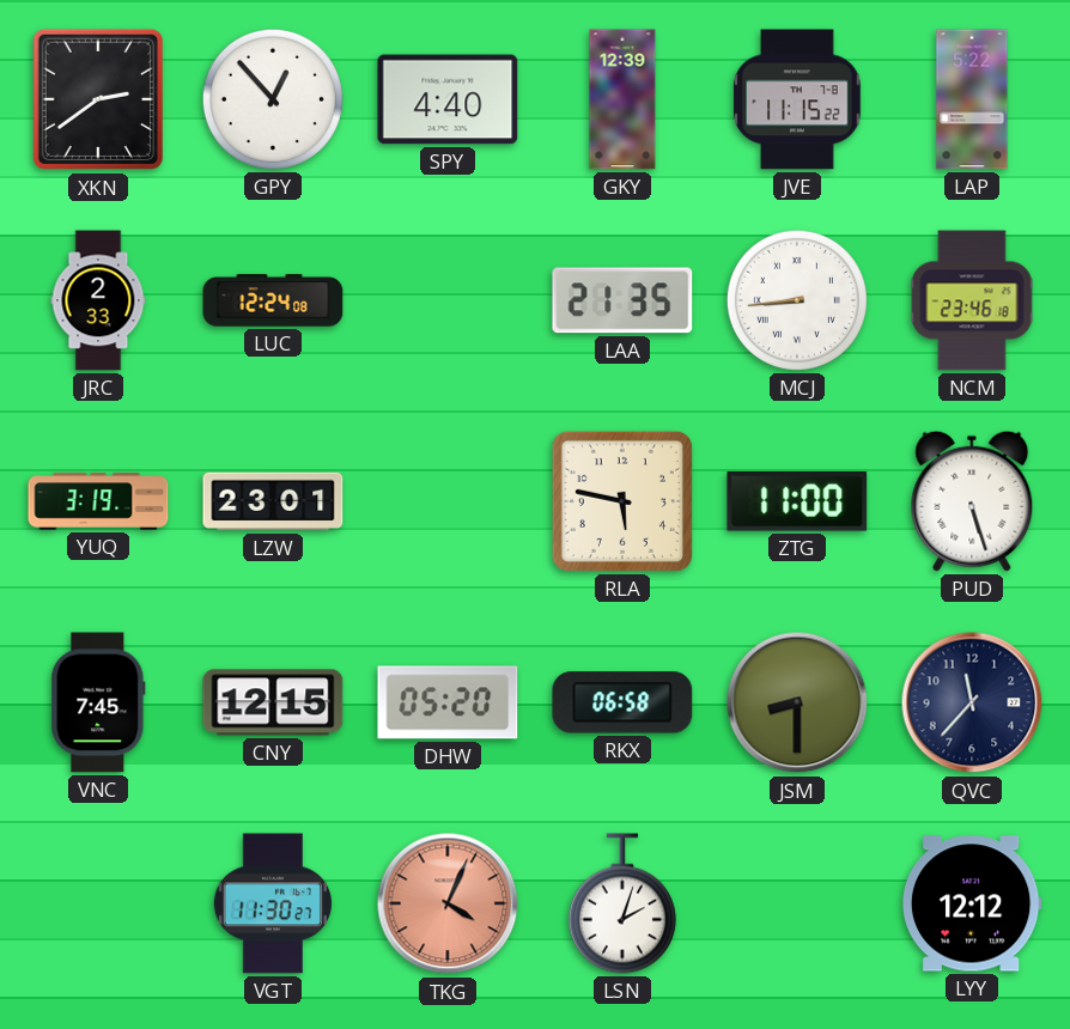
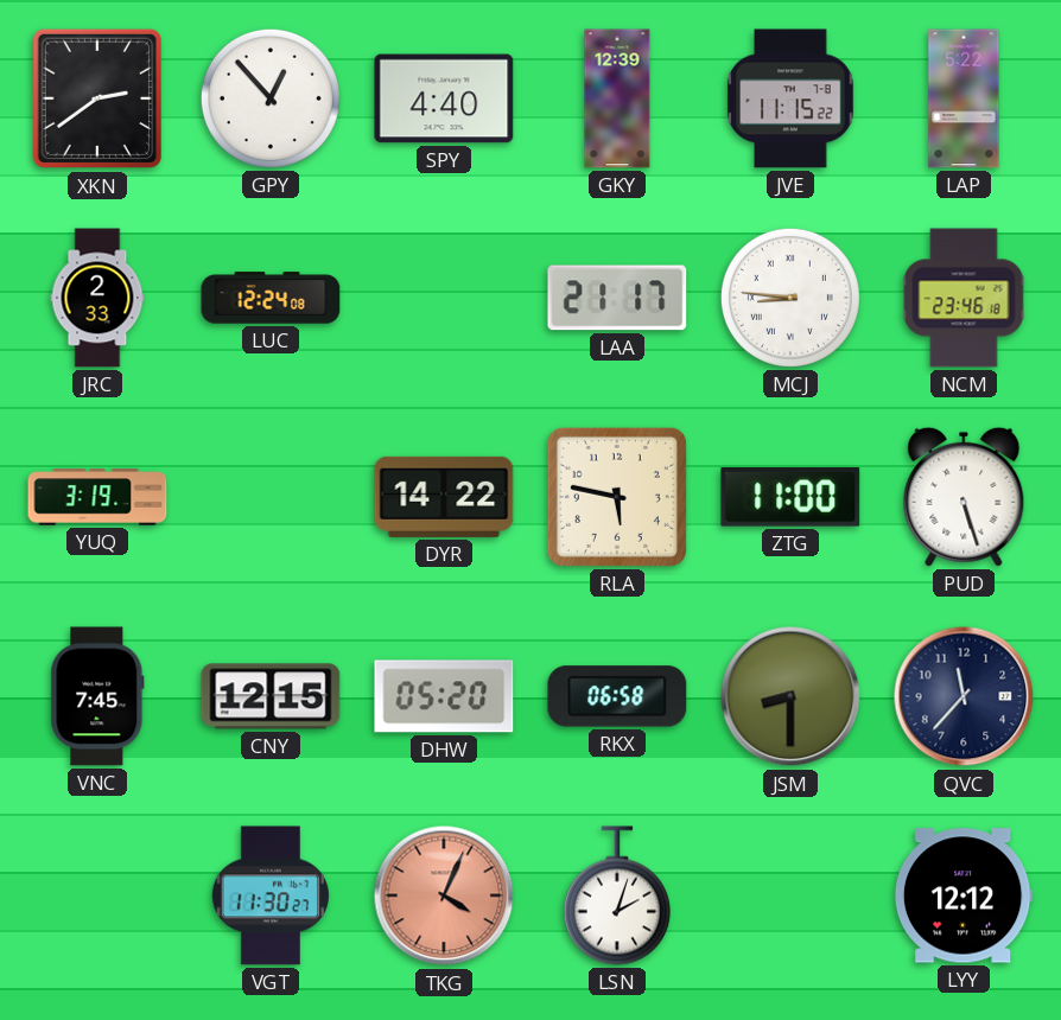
LAA: 21:35 -> 21:17
MCJ: 8:44 -> 8:46
LZW: 23:01 -> none
DYR: none -> 14:22
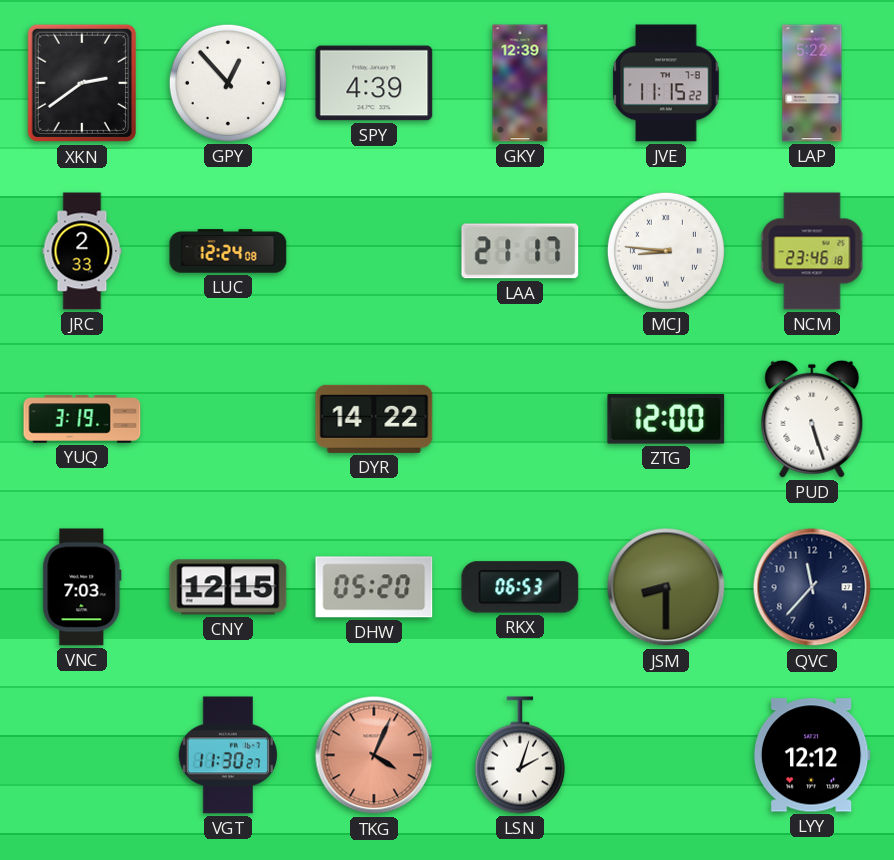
SPY: 4:40 -> 4:39
RLA: 5:47 -> none
ZTG: 11:00 -> 12:00
VNC: 7:45 -> 7:03
RKX: 06:58 -> 06:53
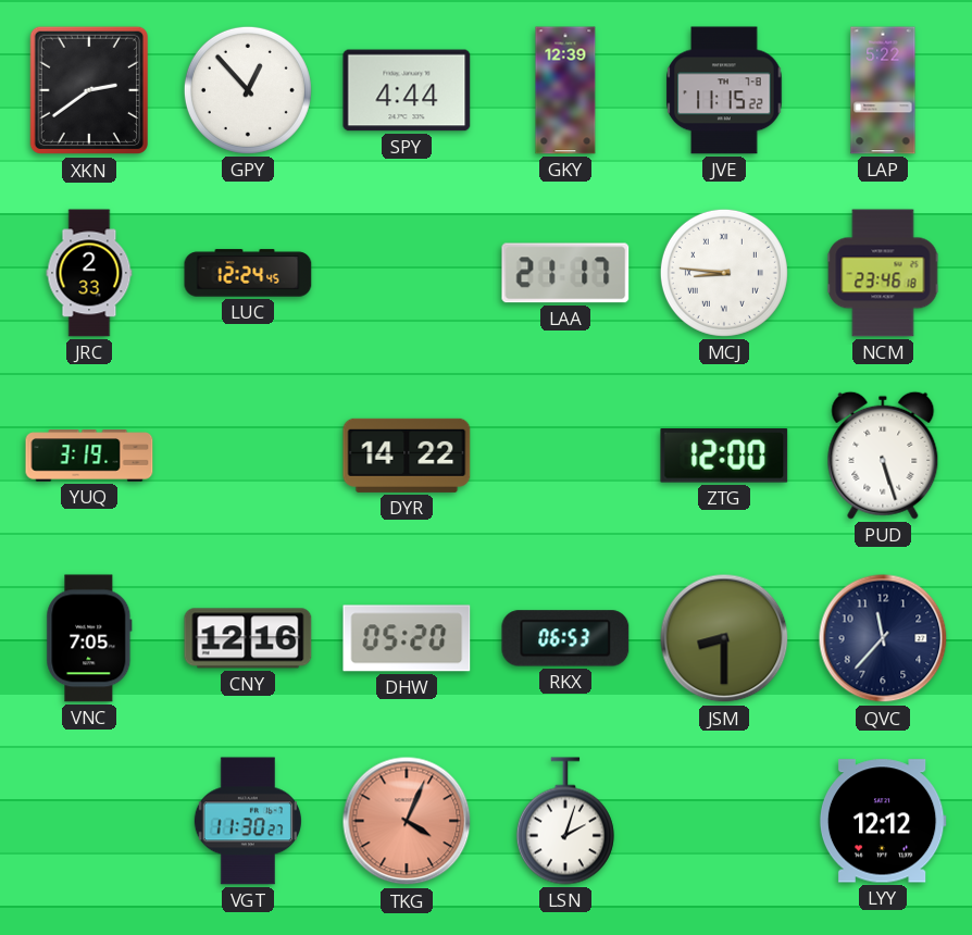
SPY: 4:39 -> 4:44
LUC: 12:24:08 -> 12:24:45
VNC: 7:03 -> 7:05
CNY: 12:15 -> 12:16
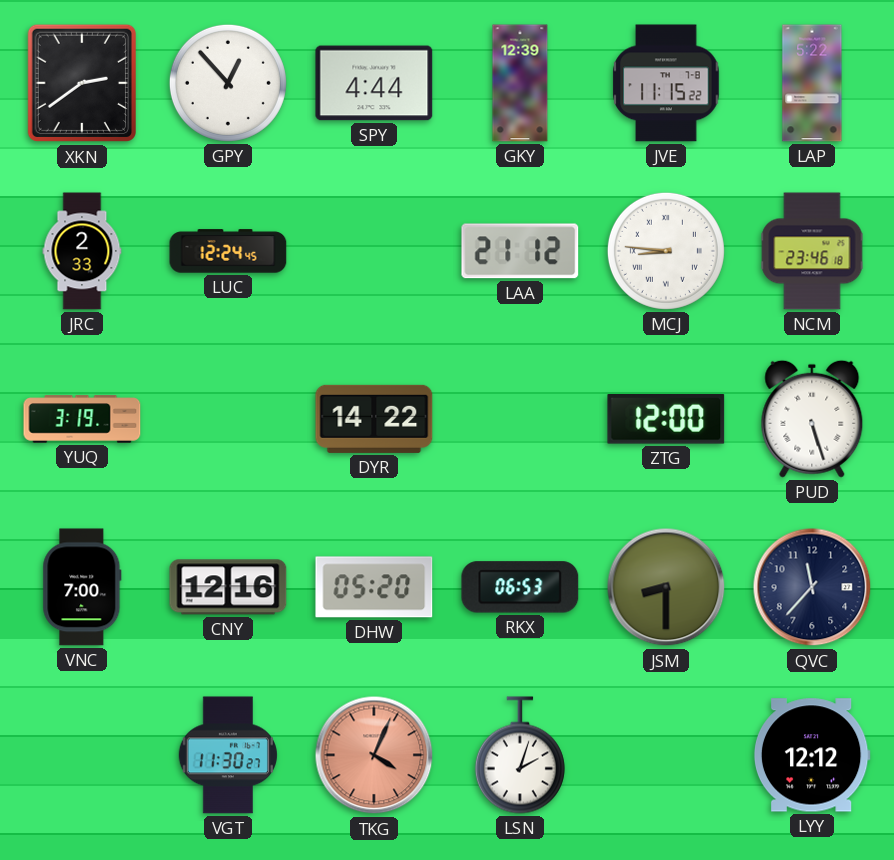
LAA: 21:17 -> 21:12
VNC: 7:05 -> 7:00
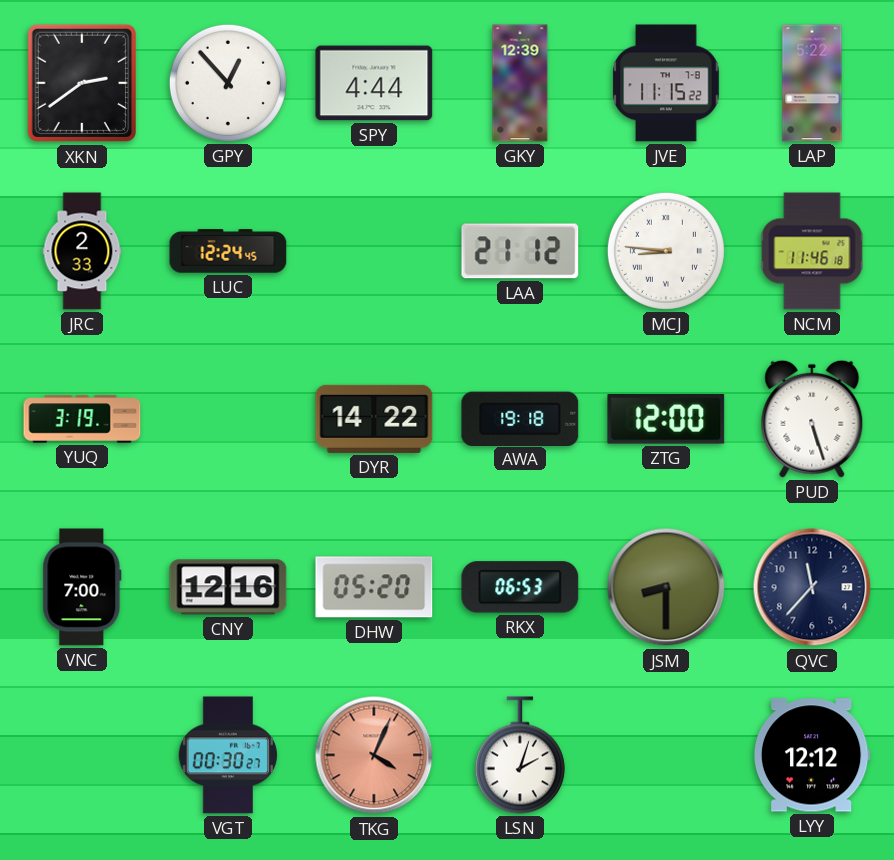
NCM: 23:46 -> 11:46
AWA: none -> 19:18
VGT: 11:30 -> 00:30
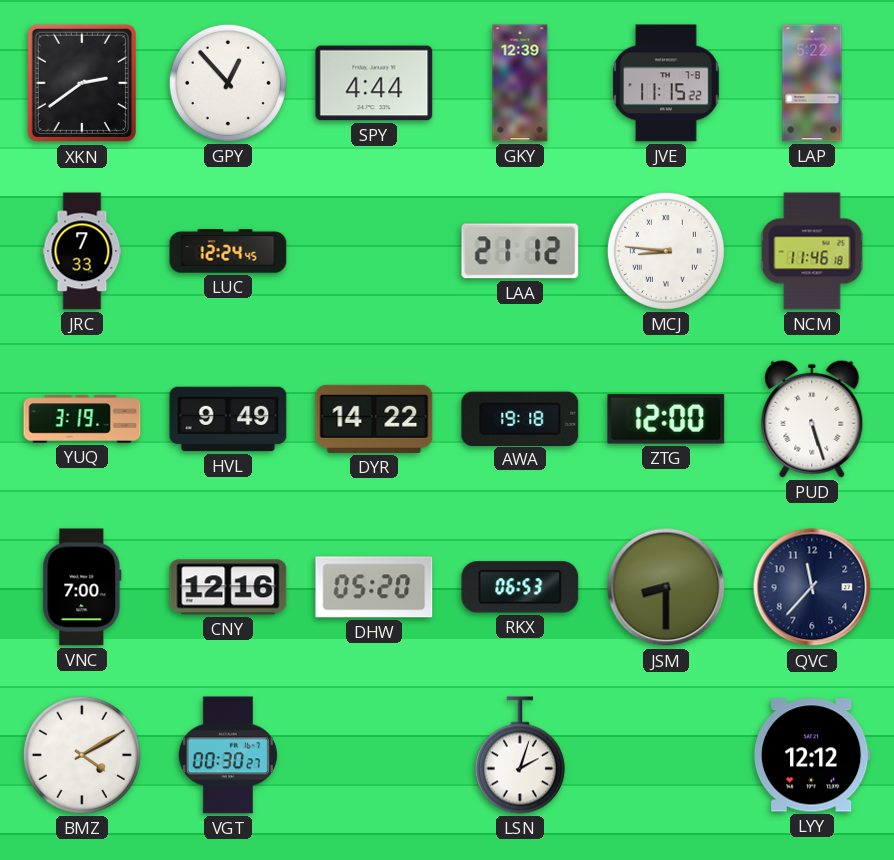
JRC: 2:33 -> 7:33
HVL: none -> 9:49
BMZ: none -> 4:10
TKG: 4:04 -> none
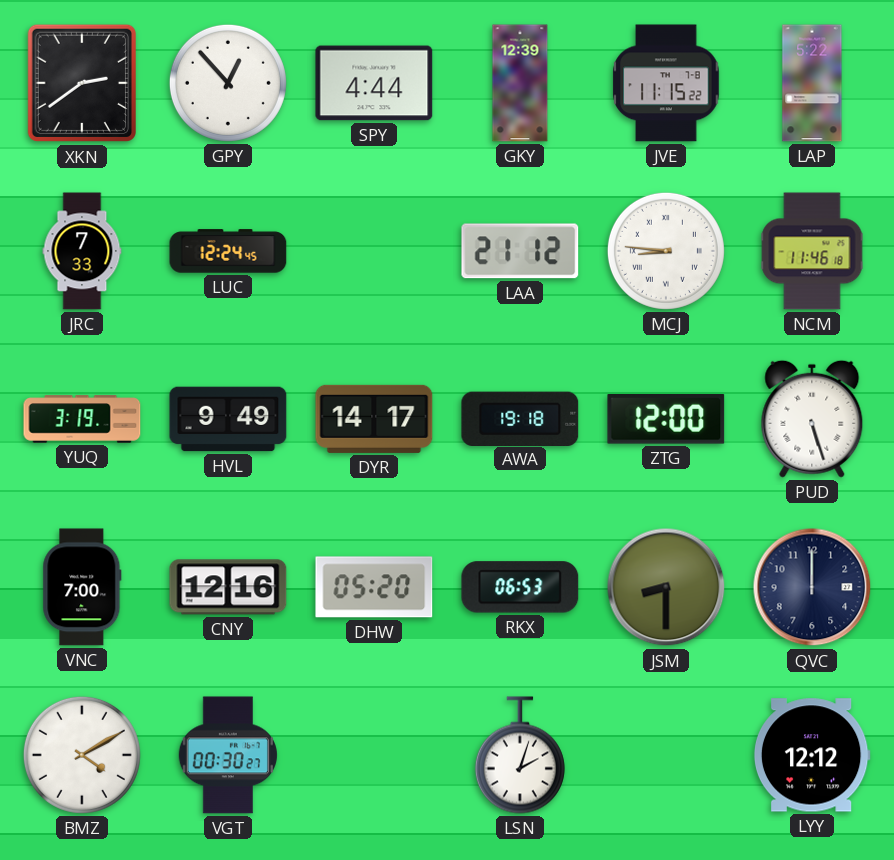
DYR: 14:22 -> 14:17
QVC: 11:37 -> 12:00
